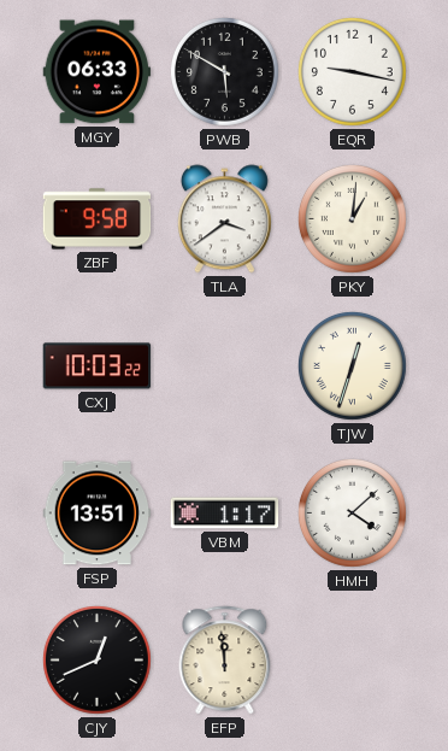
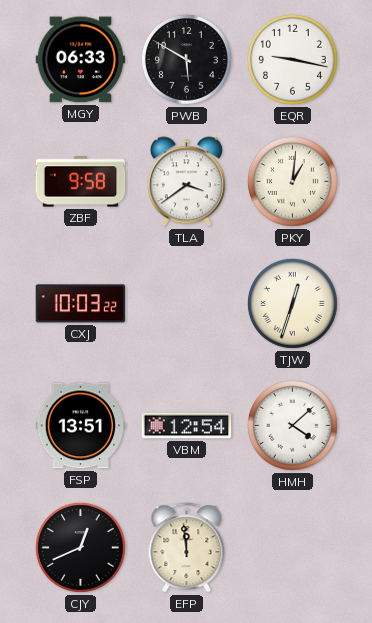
VBM: 1:17 -> 12:54
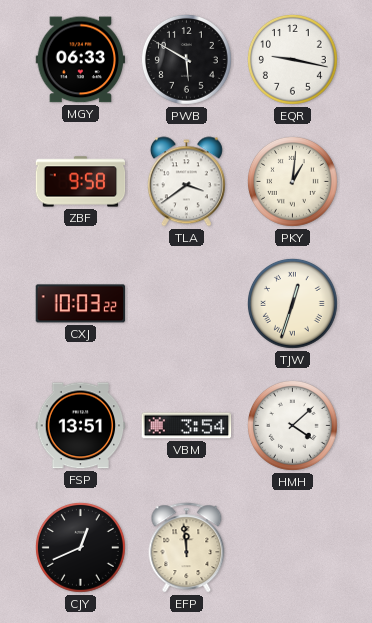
VBM: 12:54 -> 3:54
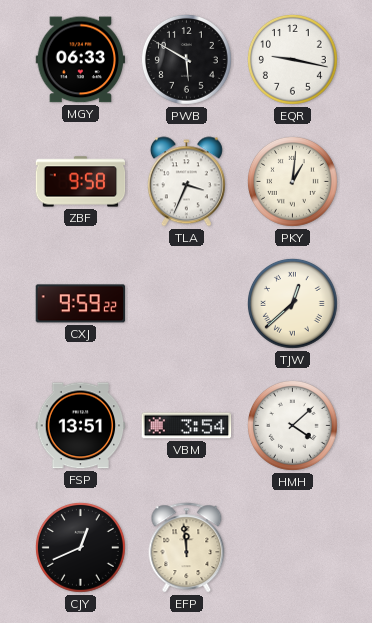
TLA: 3:39 -> 3:34
CXJ: 10:03 -> 9:59
TJW: 12:33 -> 12:38
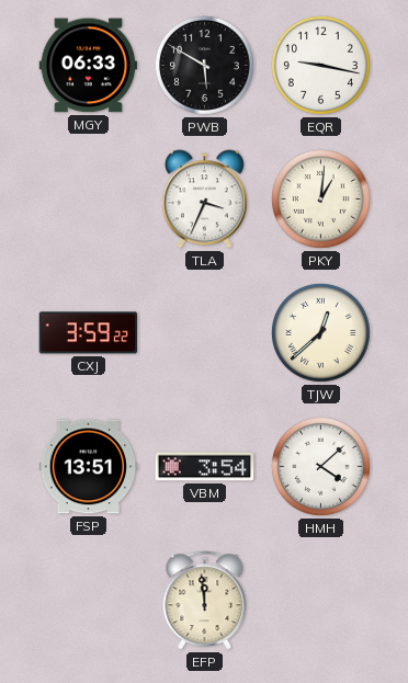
ZBF: 9:58 -> none
CXJ: 9:59 -> 3:59
CJY: 12:41 -> none
